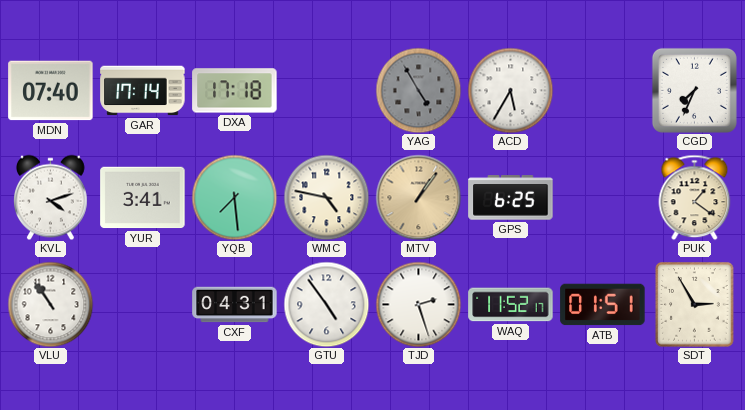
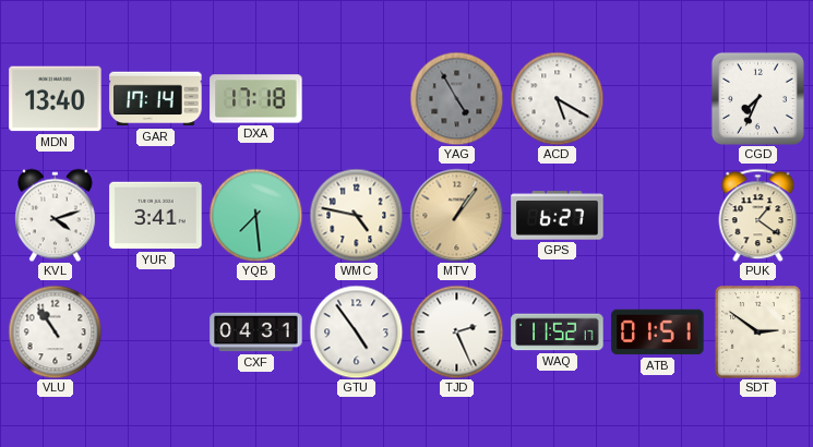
MDN: 07:40 -> 13:40
ACD: 5:35 -> 5:20
GPS: 6:25 -> 6:27
TJD: 2:27 -> 2:26
SDT: 2:55 -> 2:51
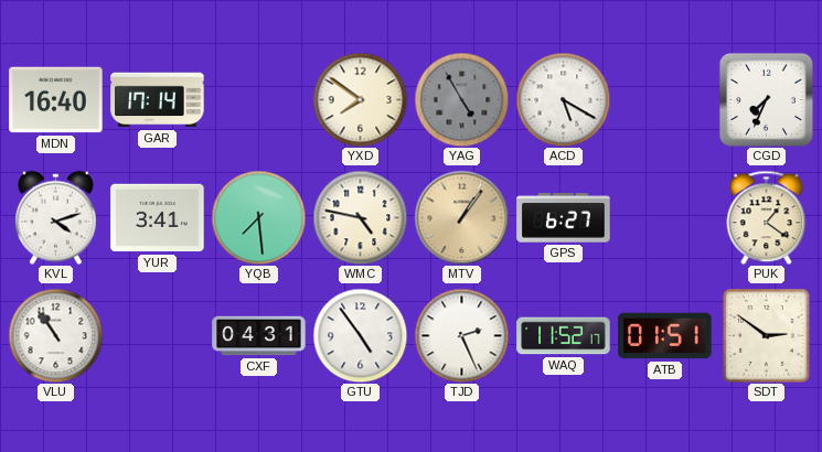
MDN: 13:40 -> 16:40
DXA: 17:18 -> none
YXD: none -> 7:51
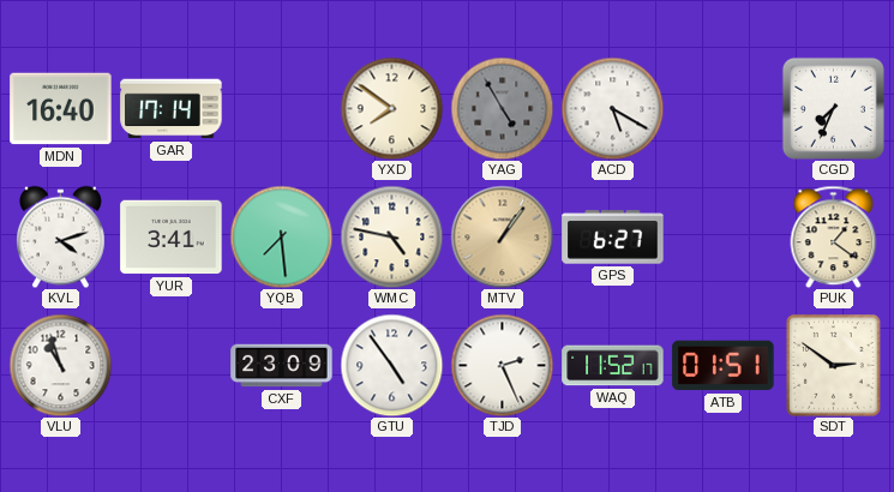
VLU: 10:54 -> 10:57
CXF: 04:31 -> 23:09
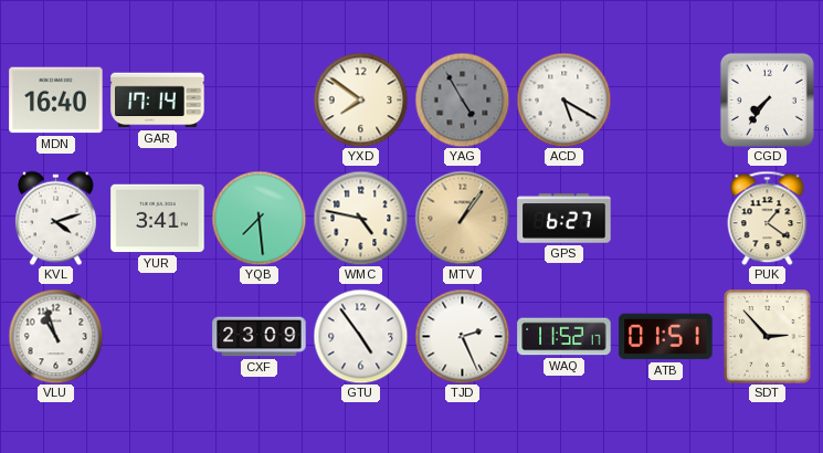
CGD: 7:34 -> 7:36
SDT: 2:51 -> 2:53
